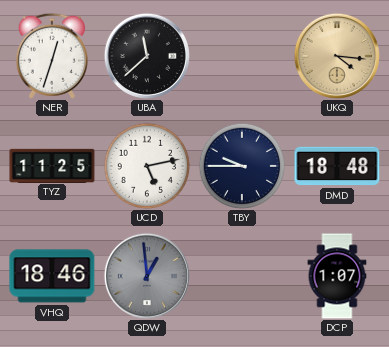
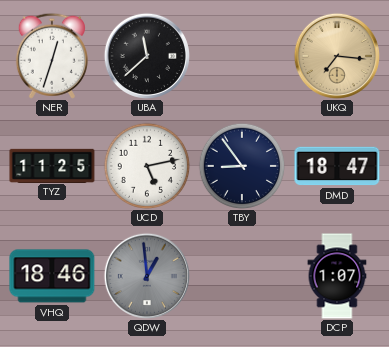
UKQ: 4:16 -> 7:16
TBY: 9:45 -> 8:54
DMD: 18:48 -> 18:47
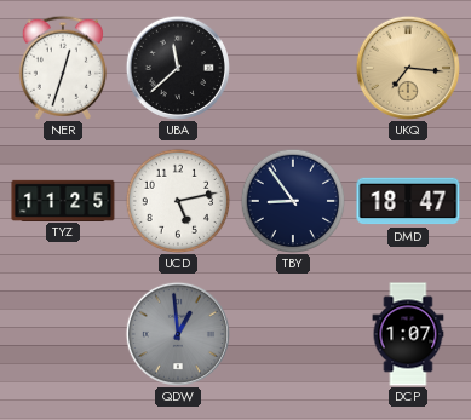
VHQ: 18:46 -> none
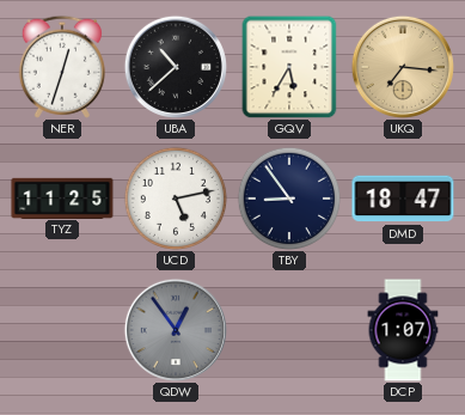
UBA: 11:38 -> 10:38
GQV: none -> 5:35
QDW: 12:59 -> 12:54
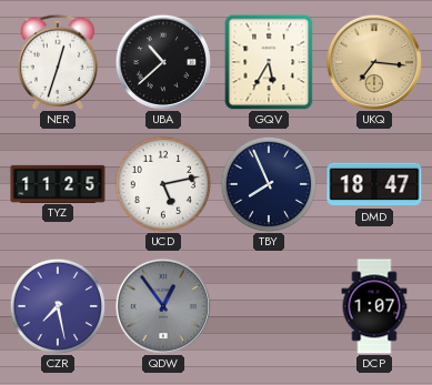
TBY: 8:54 -> 7:56
CZR: none -> 7:28
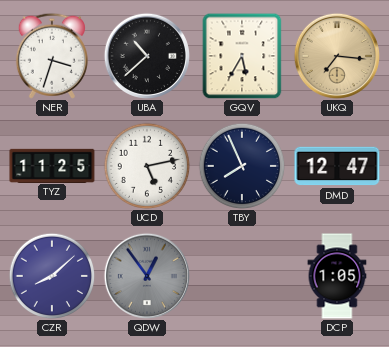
NER: 12:33 -> 3:33
DMD: 18:47 -> 12:47
CZR: 7:28 -> 8:08
DCP: 1:07 -> 1:05
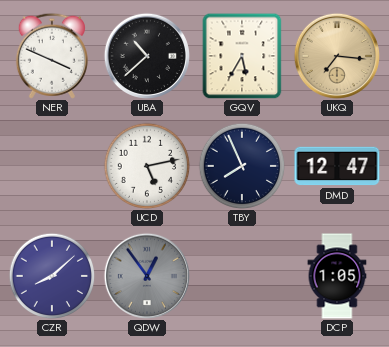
NER: 3:33 -> 3:49
TYZ: 11:25 -> none
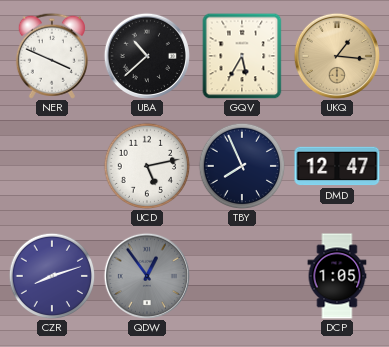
UKQ: 7:16 -> 1:16
CZR: 8:08 -> 8:12
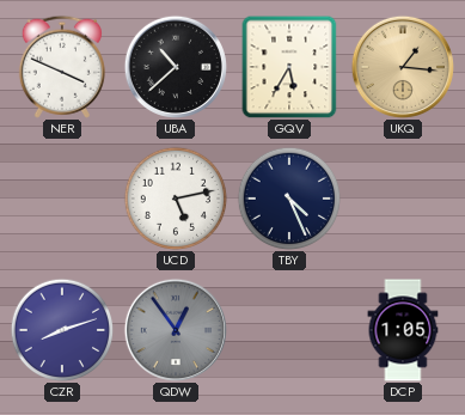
TBY: 7:56 -> 4:26
DMD: 12:47 -> none
